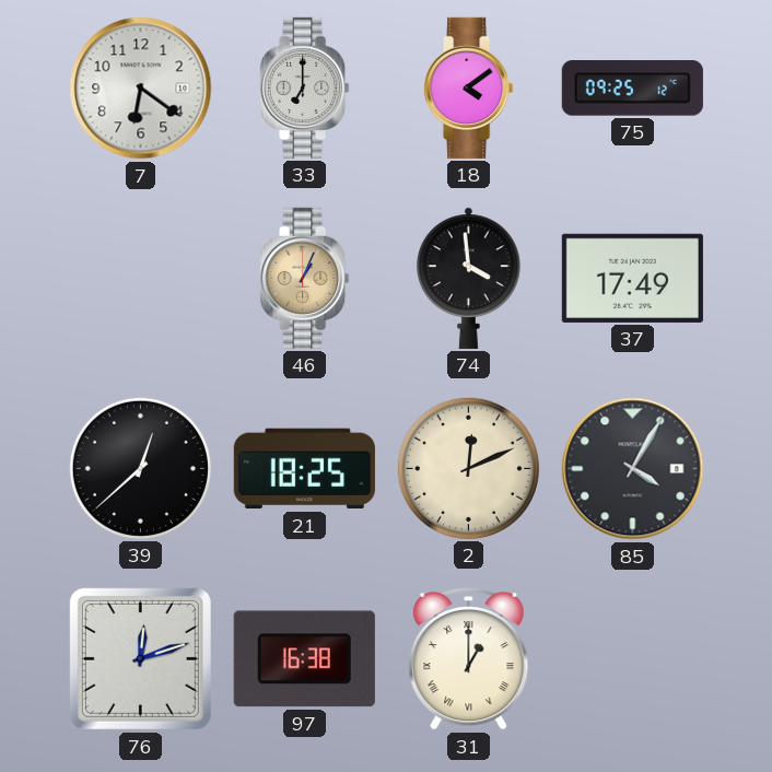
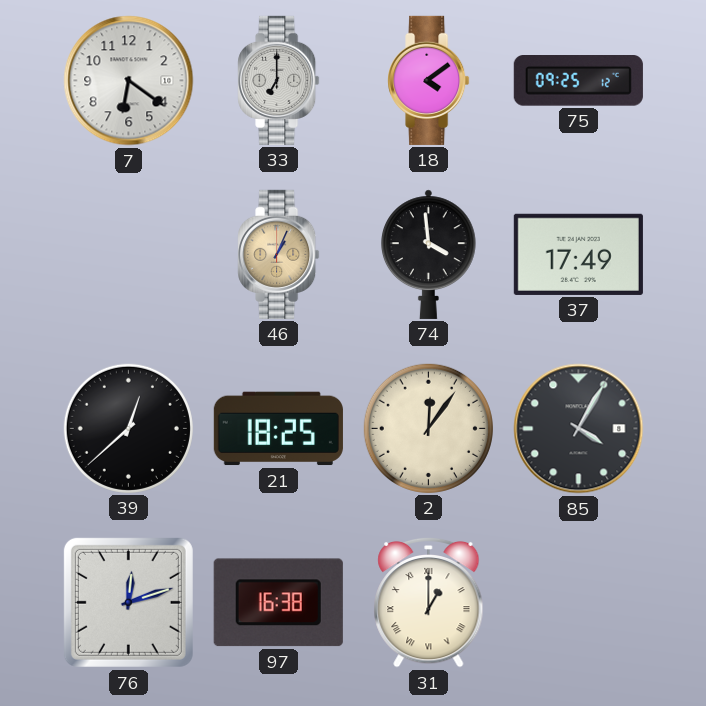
2: 12:11 -> 12:06
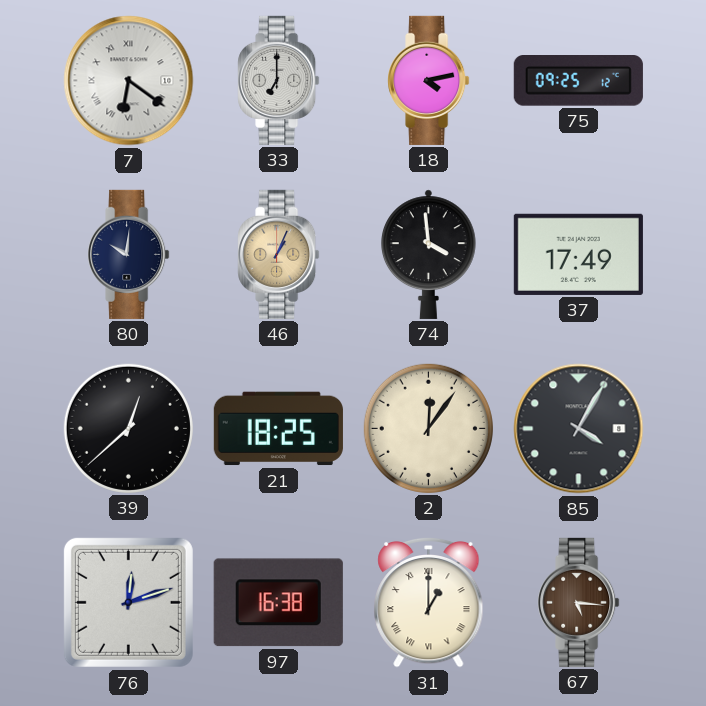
7 numerals: Arabic -> Roman
18: 4:09 -> 4:13
80: none -> 10:01
67: none -> 5:16
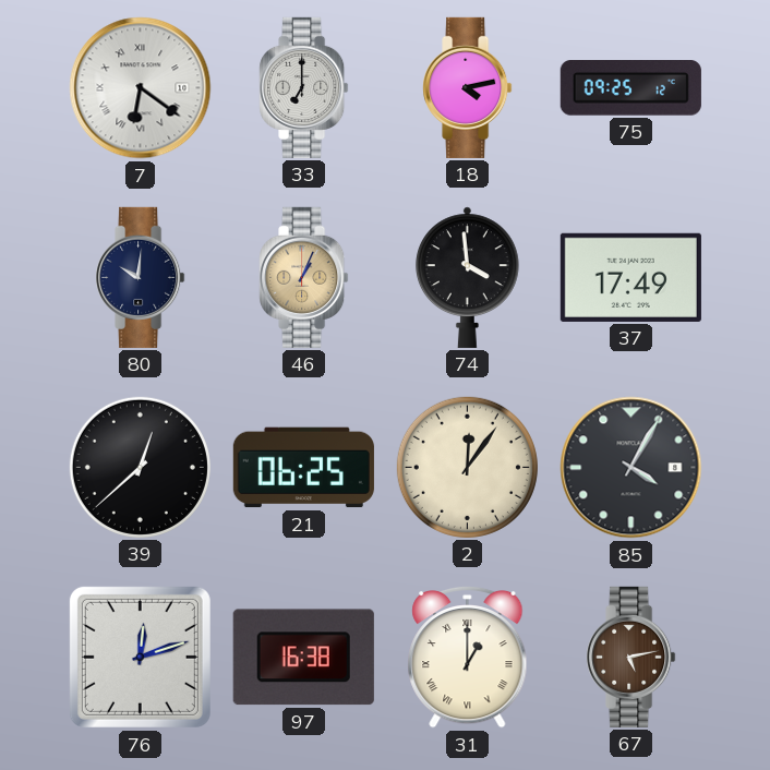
21: 18:25 -> 06:25
67: 5:16 -> 5:13
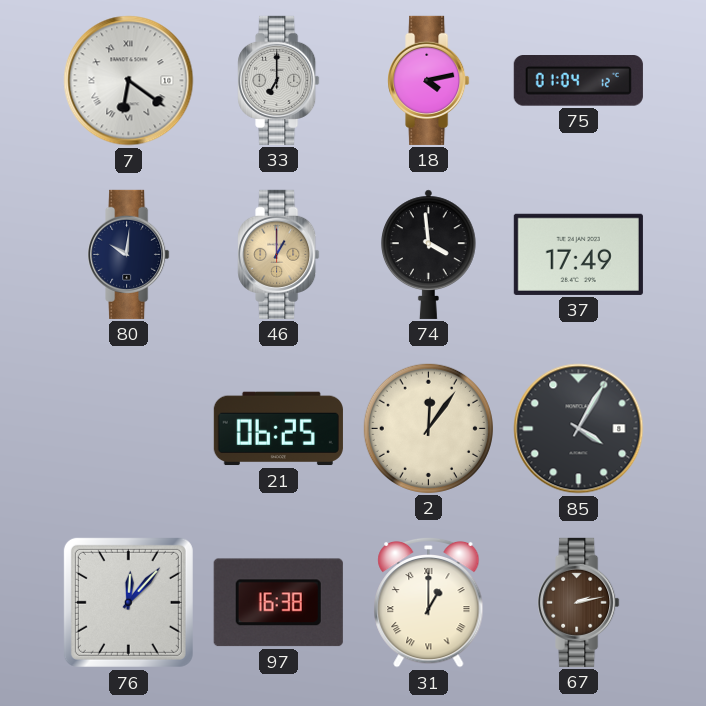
75: 09:25 -> 01:04
46: 1:04 -> 1:00
39: 12:38 -> none
76: 12:12 -> 12:07
67: 5:13 -> 2:13
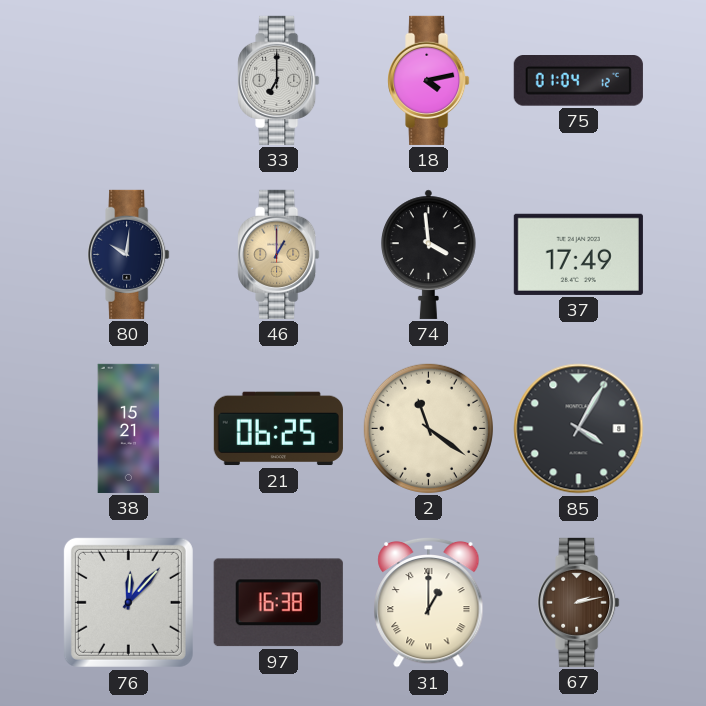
7: 6:21 -> none
38: none -> 15:21
2: 12:06 -> 11:21
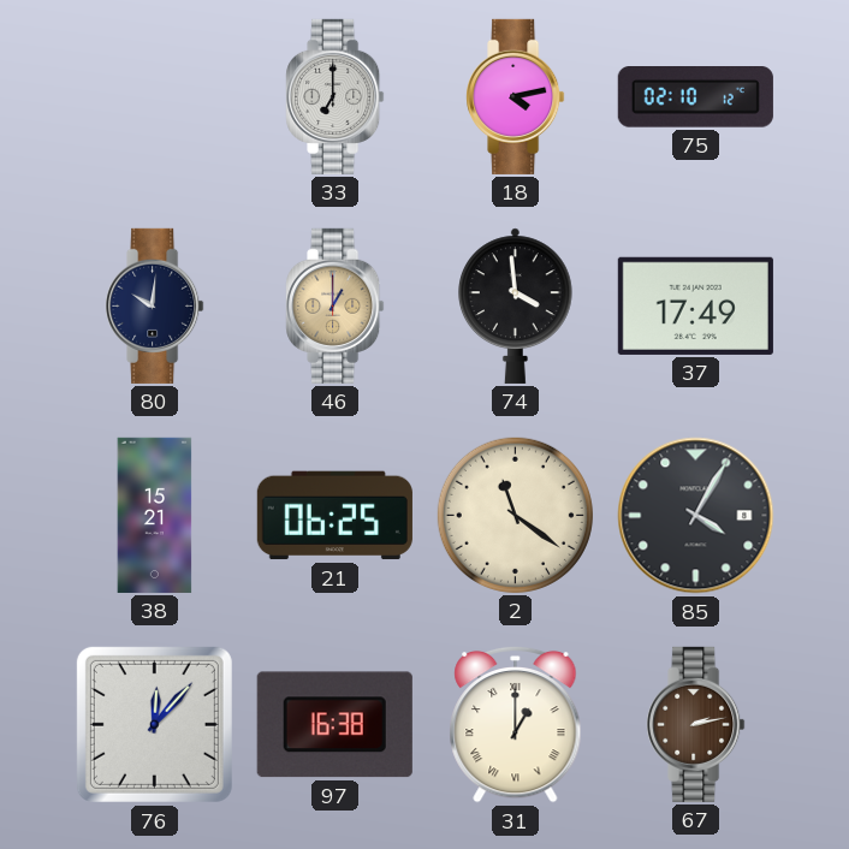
75: 01:04 -> 02:10
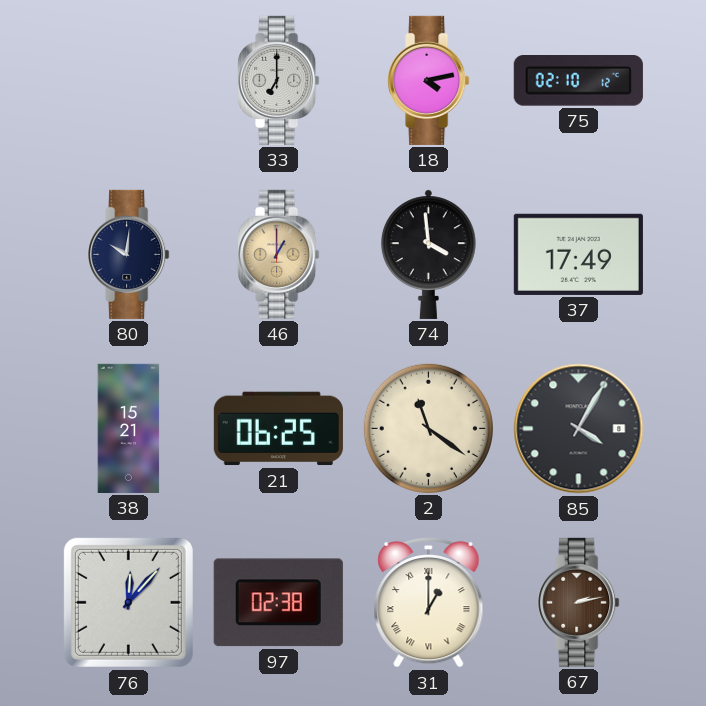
97: 16:38 -> 02:38
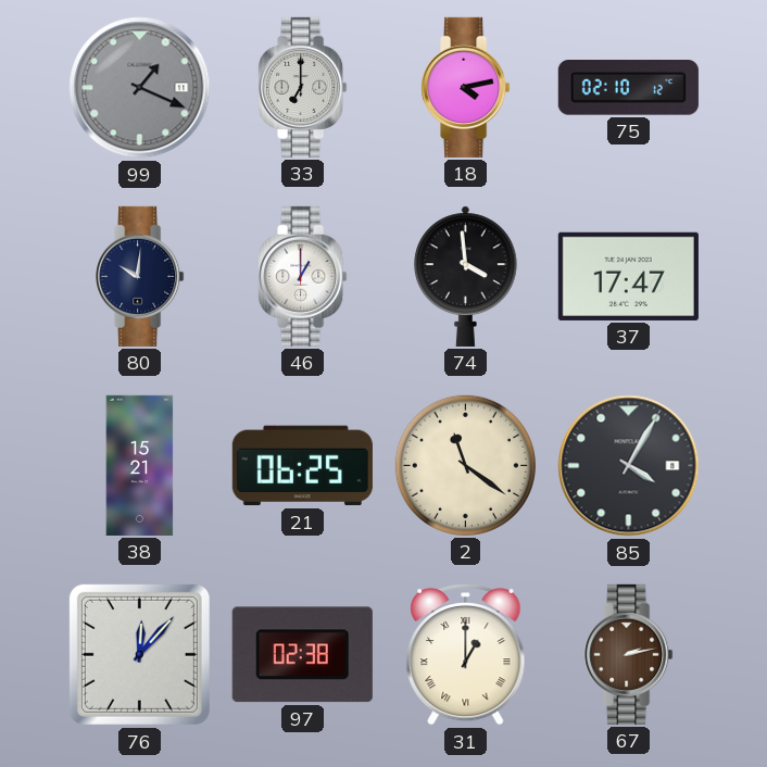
99: none -> 1:19
46 dial: champagne -> white
37: 17:49 -> 17:47
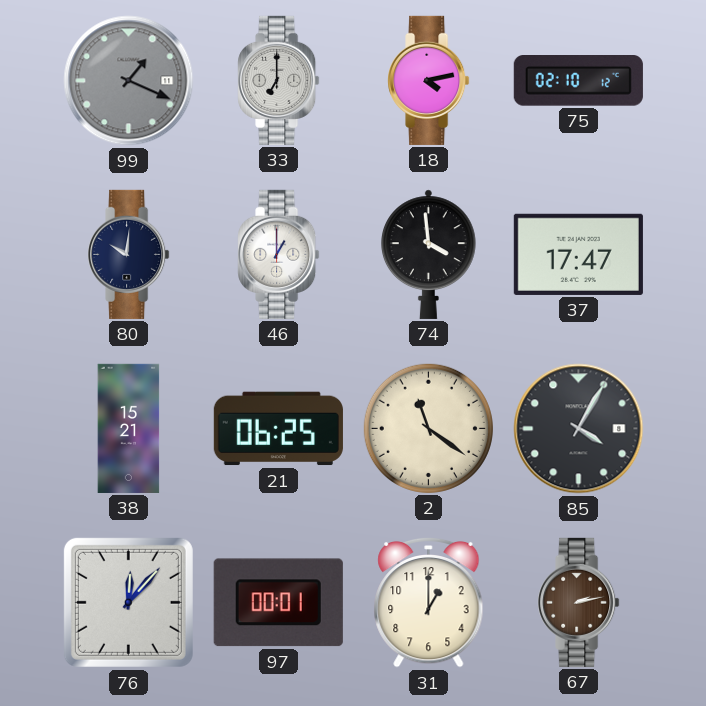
97: 02:38 -> 00:01
31 numerals: Roman -> Arabic
